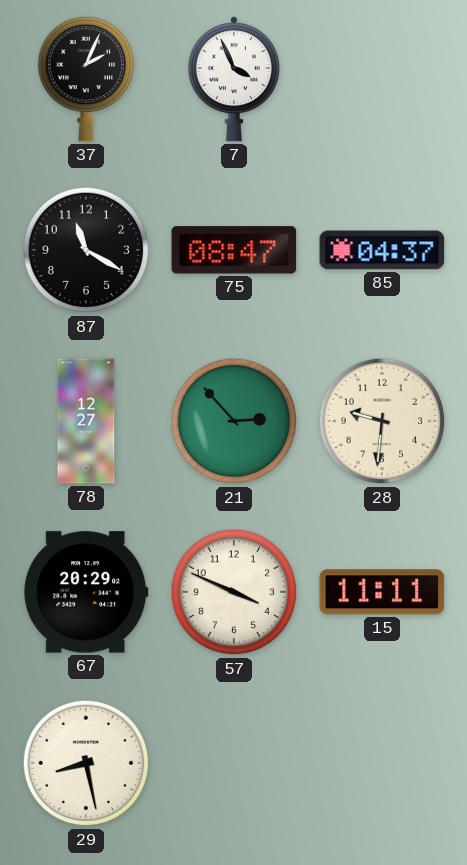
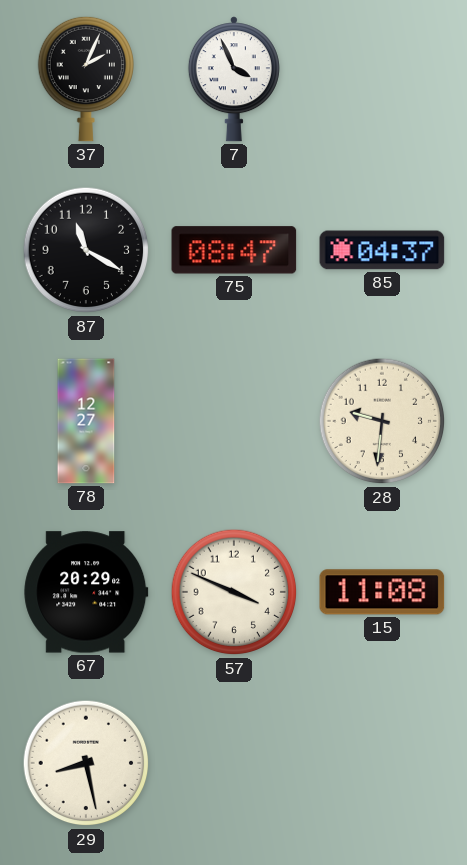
21: 2:53 -> none
15: 11:11 -> 11:08
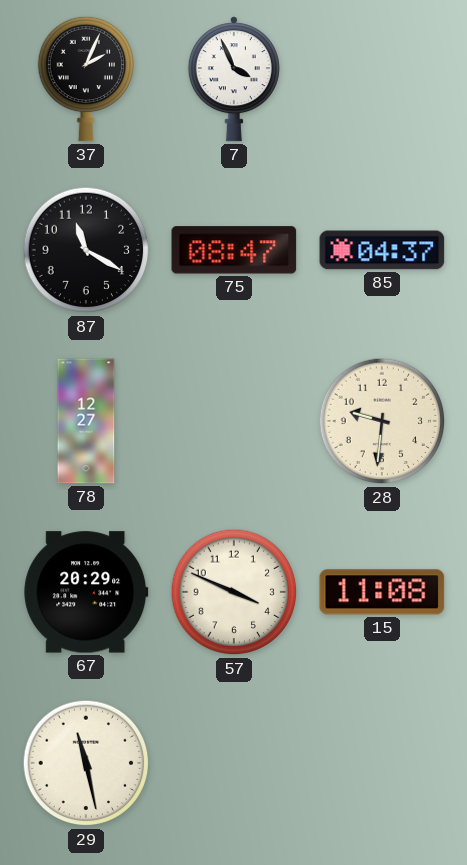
29: 8:28 -> 11:28
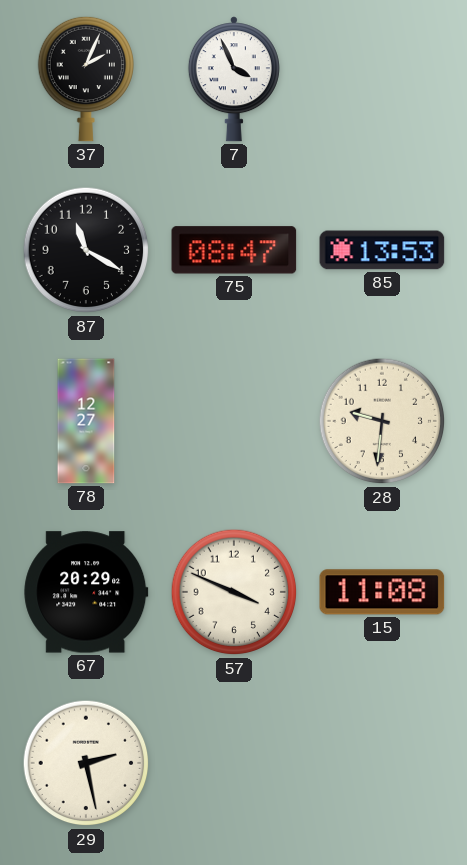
85: 04:37 -> 13:53
29: 11:28 -> 2:28
